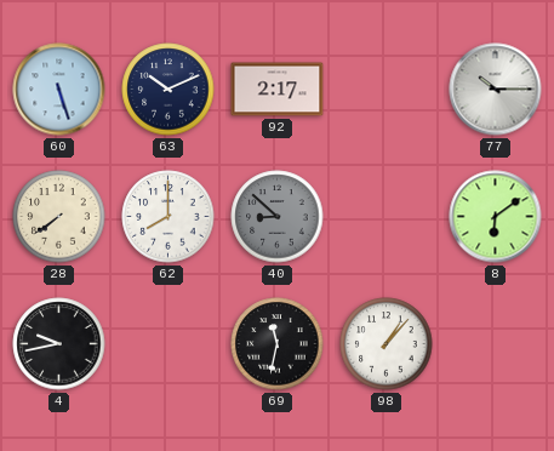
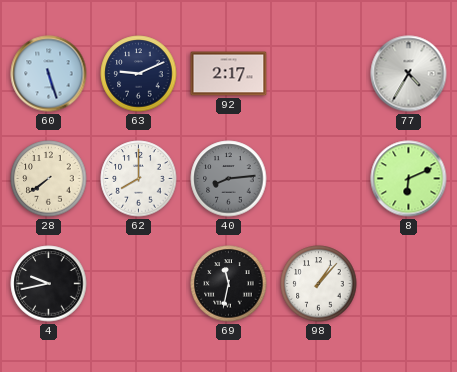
63: 10:11 -> 9:11
77: 10:15 -> 4:35
40: 8:52 -> 8:14
8: 6:09 -> 6:11
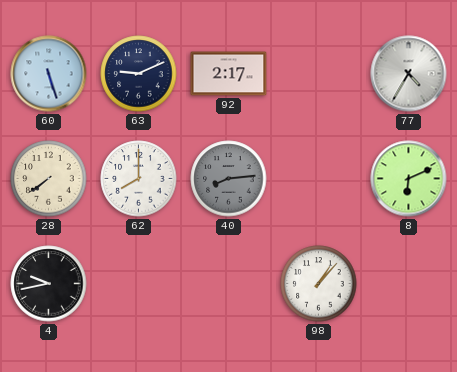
69: 11:32 -> none
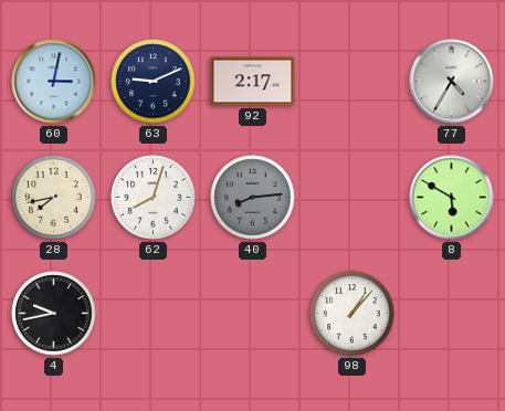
60: 5:27 -> 3:02
28: 7:39 -> 7:43
62: 8:00 -> 8:03
8: 6:11 -> 5:50
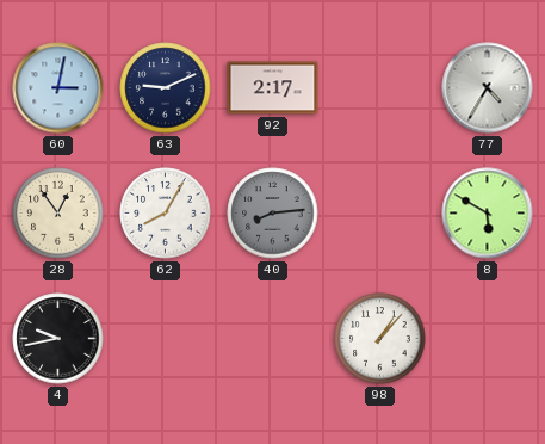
28: 7:43 -> 12:54
62: 8:03 -> 8:05
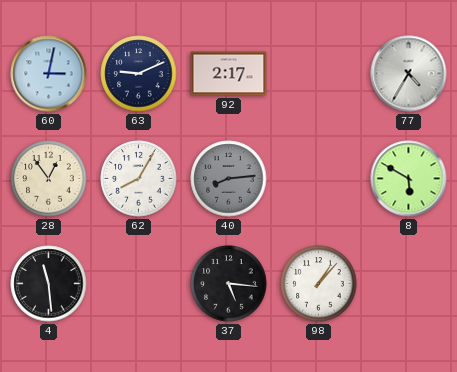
4: 9:43 -> 11:29
37: none -> 5:16
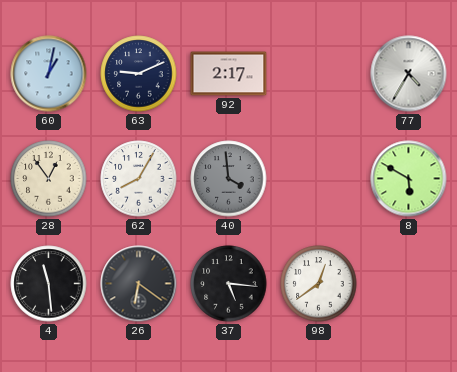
60: 3:02 -> 1:02
40: 8:14 -> 3:59
26: none -> 6:21
98: 1:07 -> 12:39
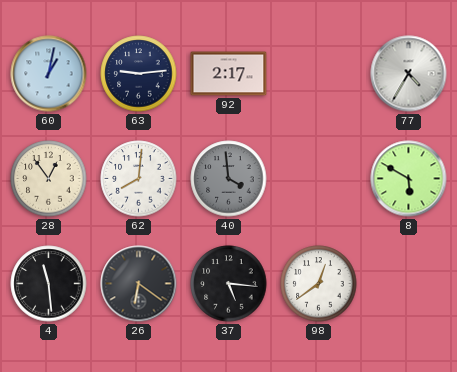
63: 9:11 -> 9:14
62: 8:05 -> 8:01
